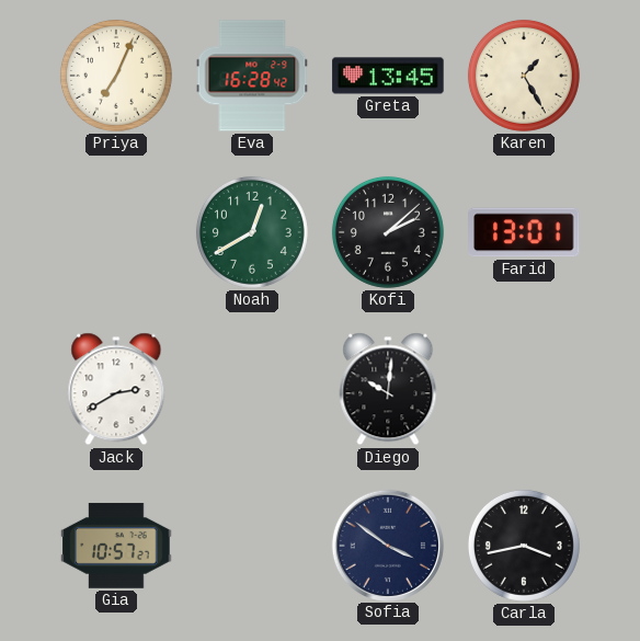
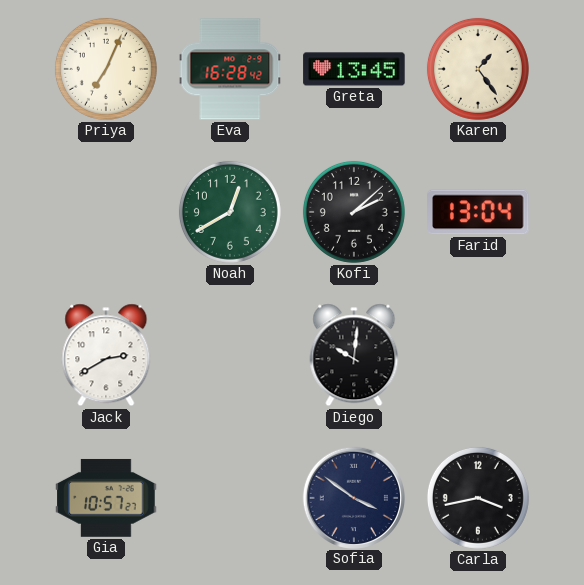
Karen: 1:25 -> 1:24
Farid: 13:01 -> 13:04
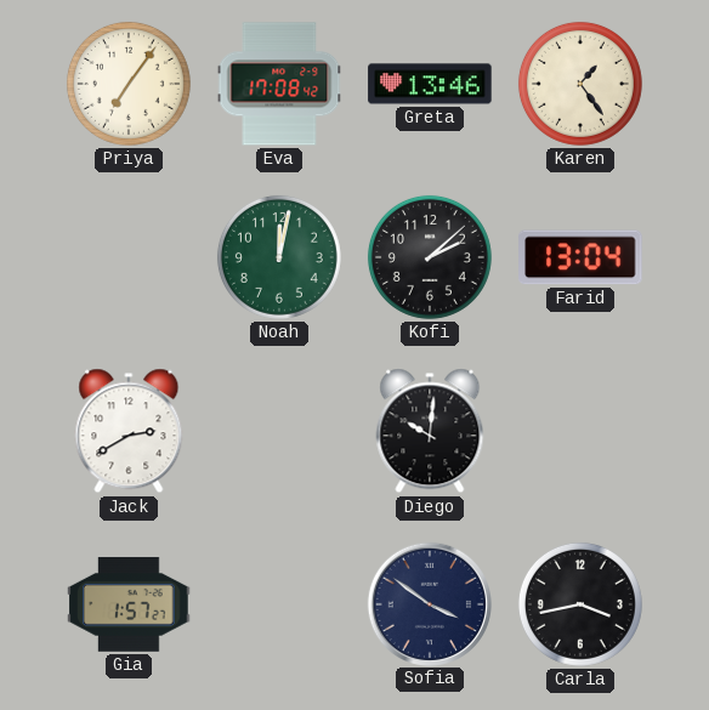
Priya: 7:04 -> 7:06
Eva: 16:28 -> 17:08
Greta: 13:45 -> 13:46
Noah: 12:40 -> 12:02
Gia: 10:57 -> 1:57
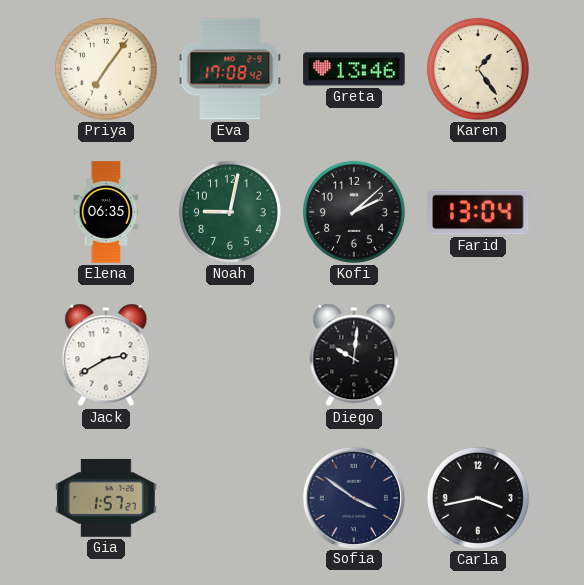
Elena: none -> 06:35
Noah: 12:02 -> 9:02
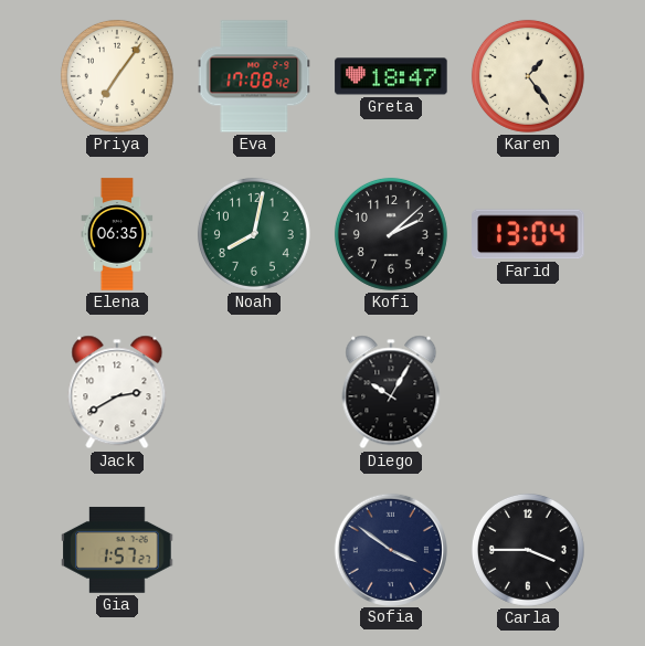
Greta: 13:46 -> 18:47
Noah: 9:02 -> 8:02
Diego: 10:01 -> 10:05
Carla: 3:43 -> 3:45
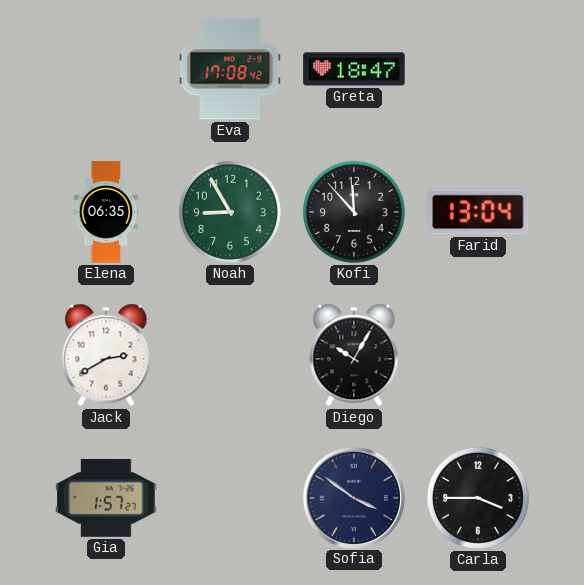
Priya: 7:06 -> none
Karen: 1:24 -> none
Noah: 8:02 -> 8:55
Kofi: 2:08 -> 11:53
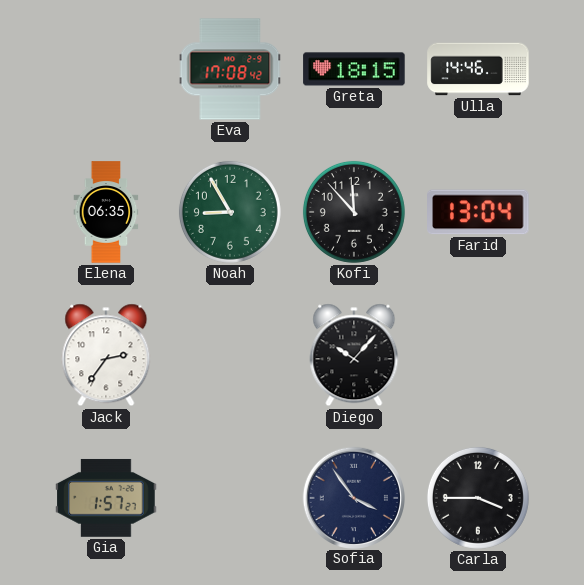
Greta: 18:47 -> 18:15
Ulla: none -> 14:46
Jack: 2:40 -> 2:36
Diego: 10:05 -> 10:07
Sofia: 3:51 -> 3:54
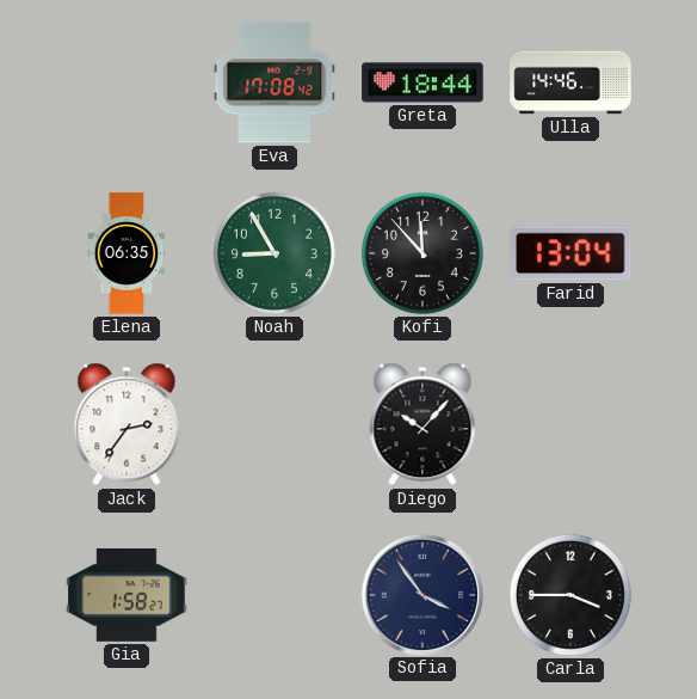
Greta: 18:15 -> 18:44
Gia: 1:57 -> 1:58
